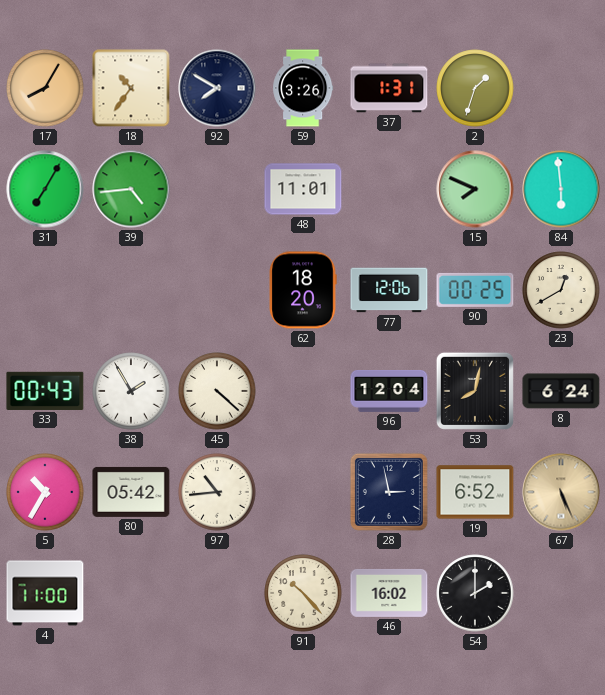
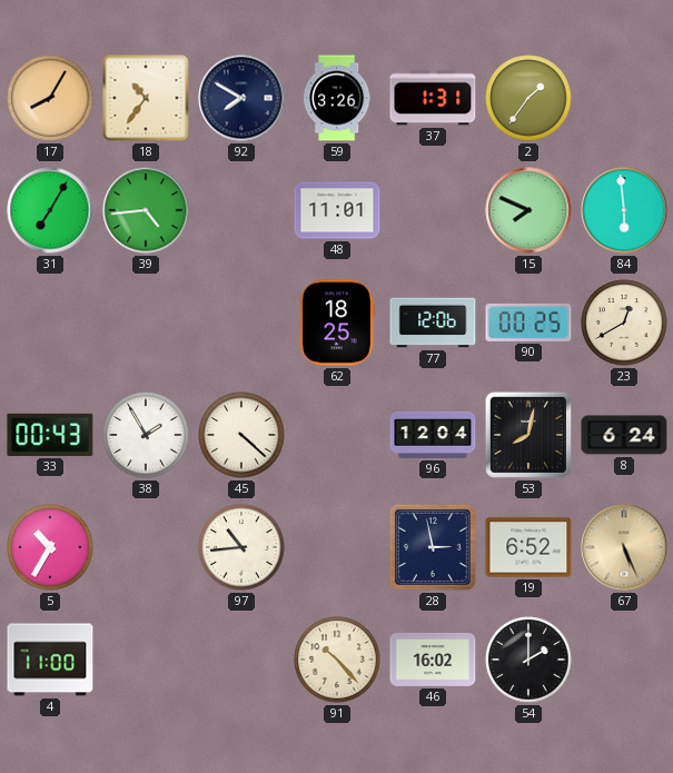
2: 1:33 -> 1:36
62: 18:20 -> 18:25
80: 05:42 -> none
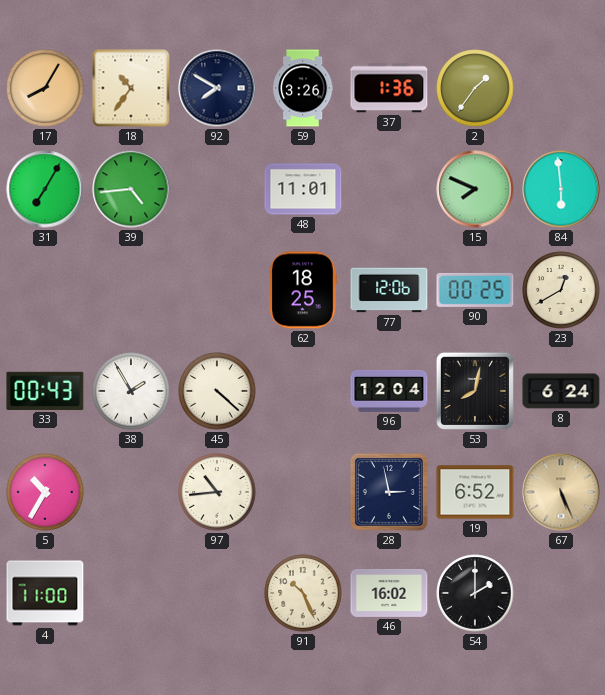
37: 1:31 -> 1:36
91: 10:23 -> 10:26
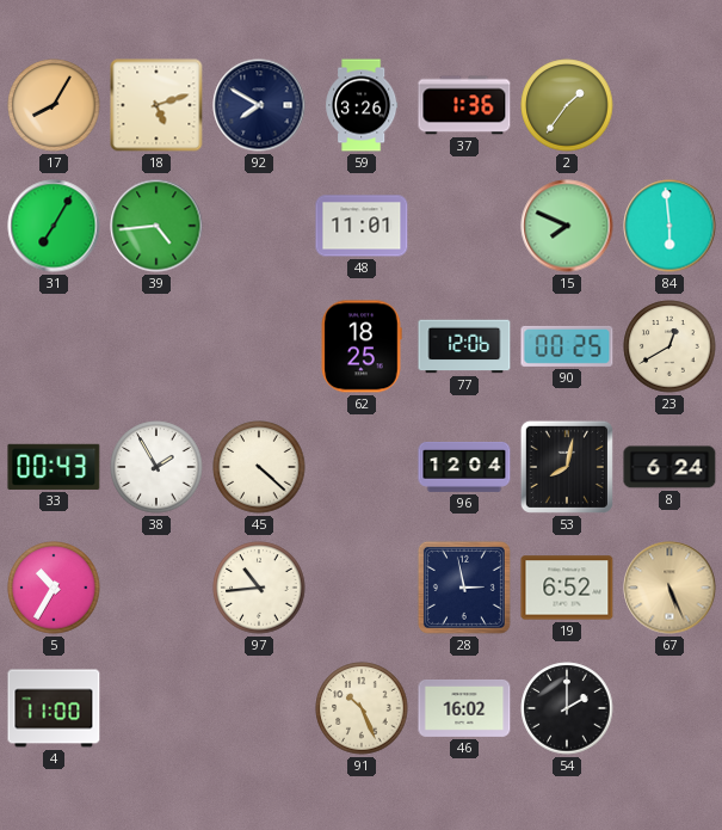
18: 10:36 -> 5:12
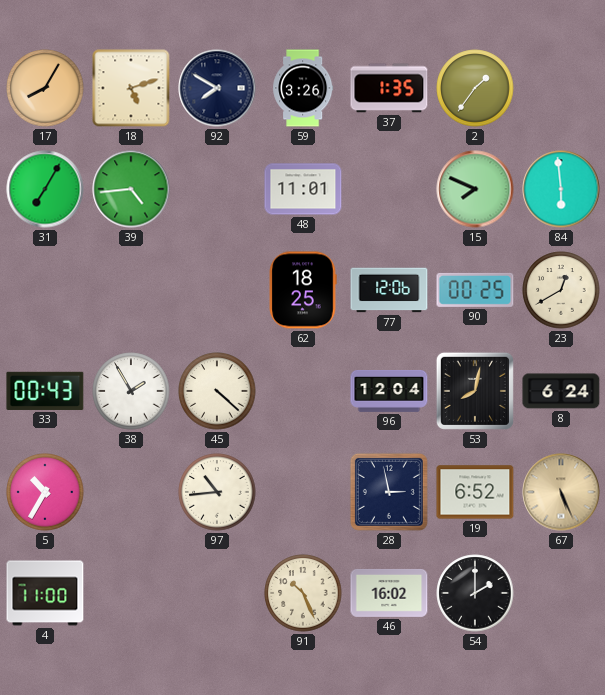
37: 1:36 -> 1:35
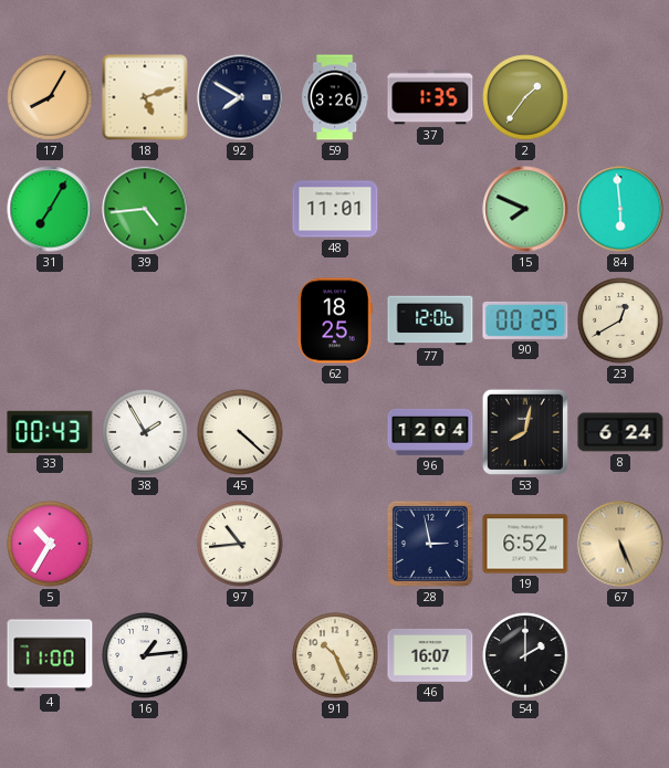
16: none -> 1:14
46: 16:02 -> 16:07
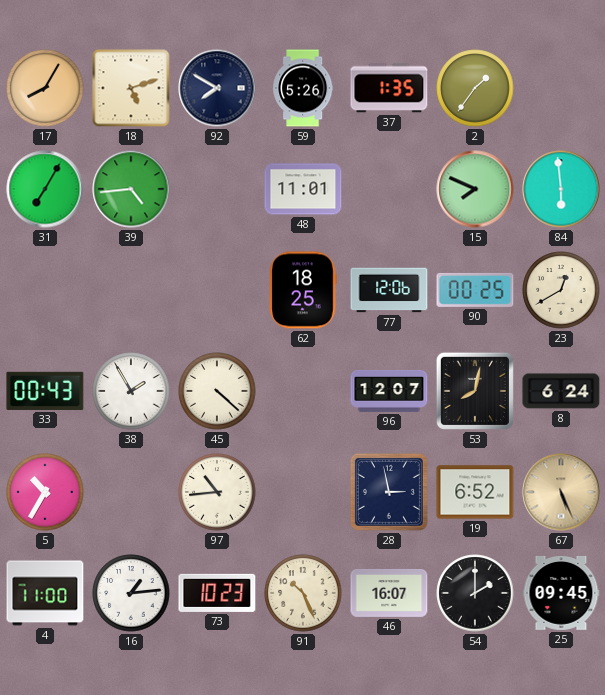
59: 3:26 -> 5:26
96: 12:04 -> 12:07
73: none -> 10:23
25: none -> 09:45
